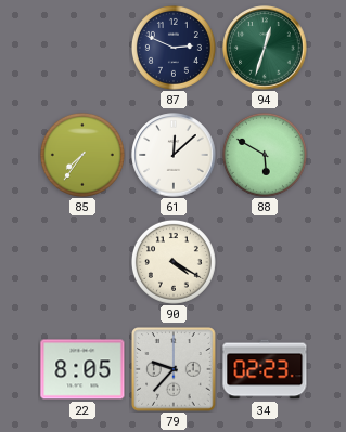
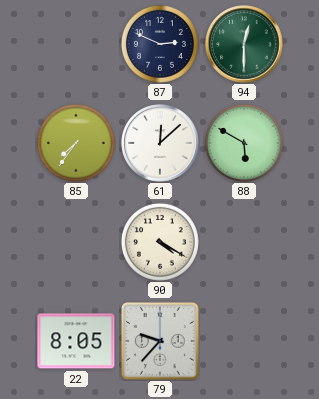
94: 12:33 -> 12:30
34: 02:23 -> none
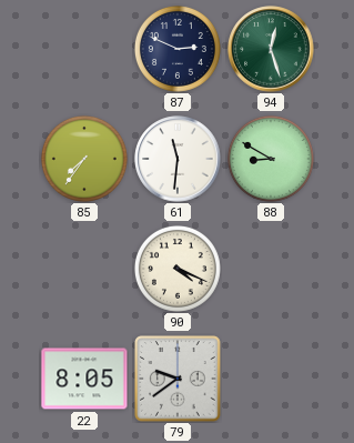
94: 12:30 -> 12:27
61: 12:08 -> 11:31
88: 5:50 -> 8:50
90: 4:20 -> 4:19
79: 9:37 -> 9:39
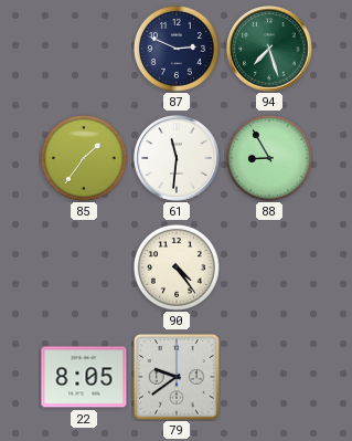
94: 12:27 -> 7:27
85: 7:36 -> 1:36
88: 8:50 -> 8:55
90: 4:19 -> 4:24
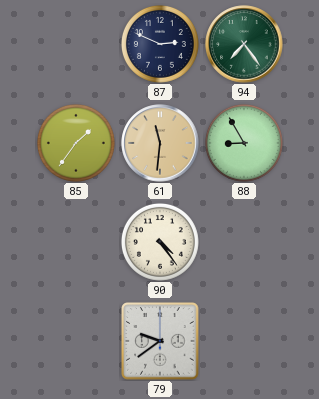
94: 7:27 -> 7:24
61 dial: white -> champagne
22: 8:05 -> none
